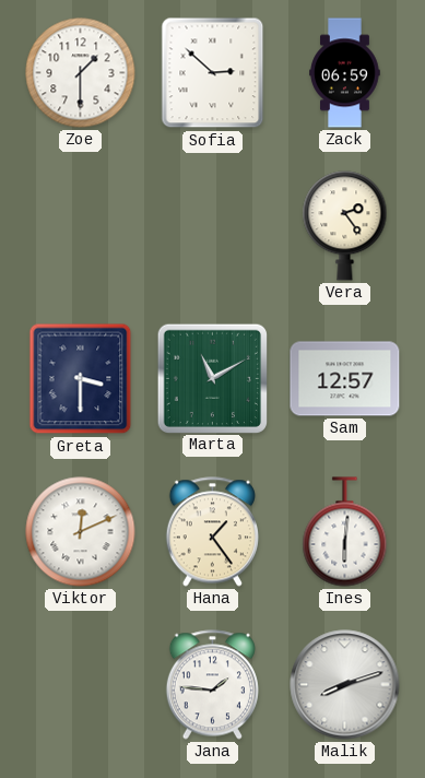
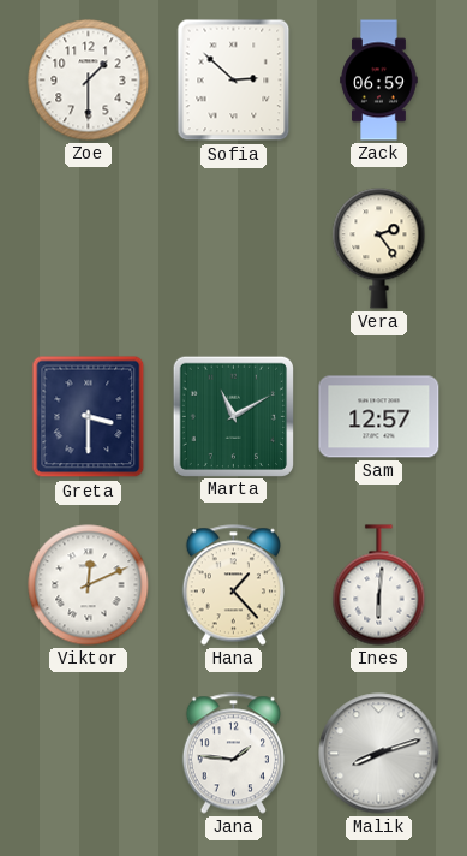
Hana: 1:24 -> 1:23
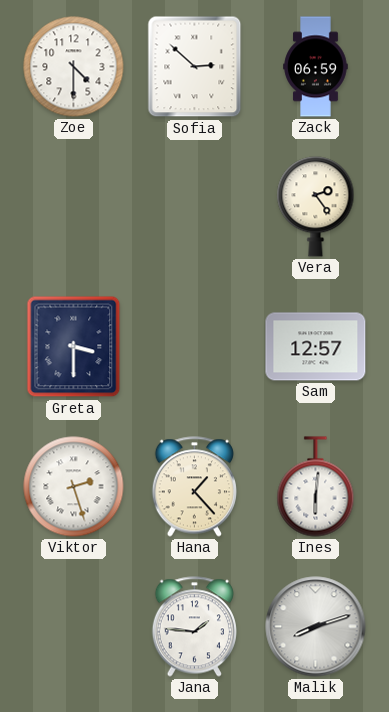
Zoe: 1:30 -> 4:30
Marta: 11:10 -> none
Viktor: 12:11 -> 2:27
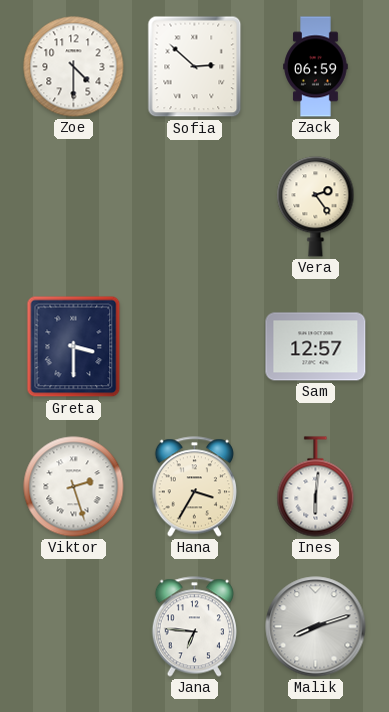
Hana: 1:23 -> 3:35
Jana: 1:46 -> 6:46
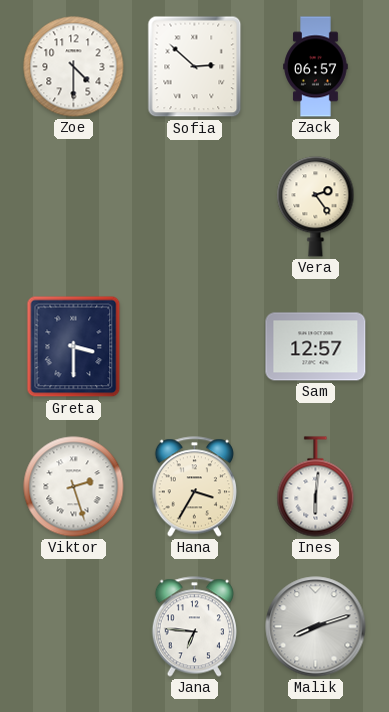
Zack: 06:59 -> 06:57
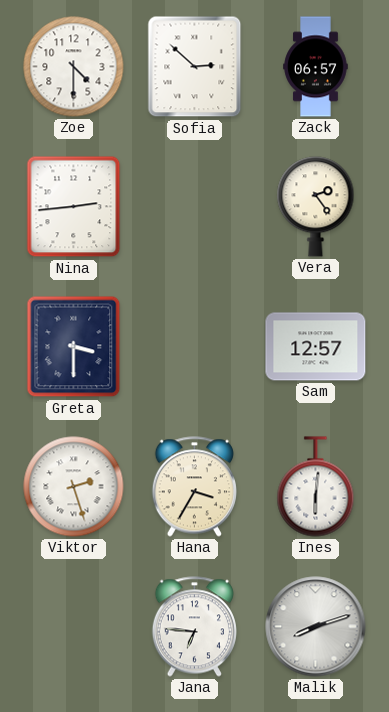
Nina: none -> 2:44
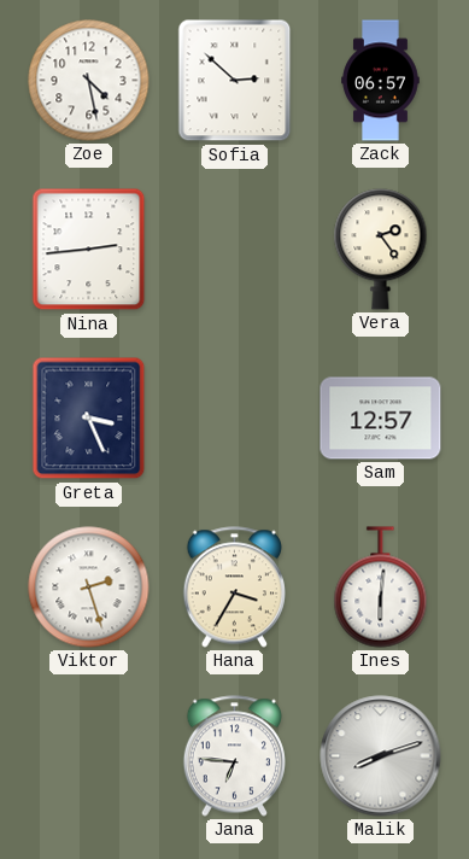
Zoe: 4:30 -> 4:28
Greta: 3:30 -> 3:26
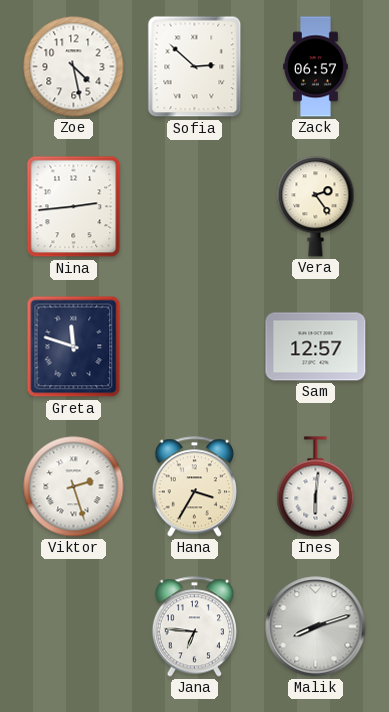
Greta: 3:26 -> 11:48
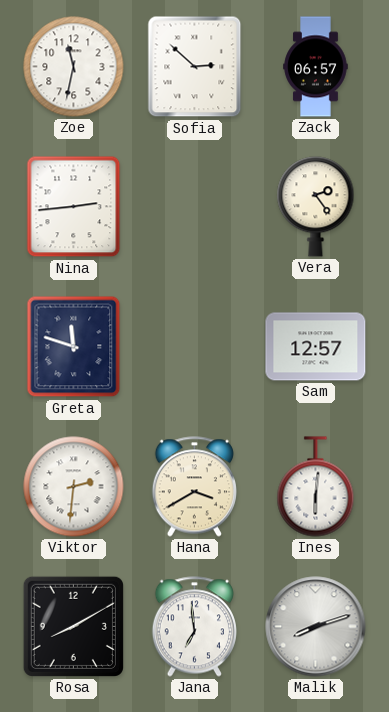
Zoe: 4:28 -> 11:32
Viktor: 2:27 -> 2:31
Hana: 3:35 -> 3:40
Rosa: none -> 8:10
Jana: 6:46 -> 6:59
